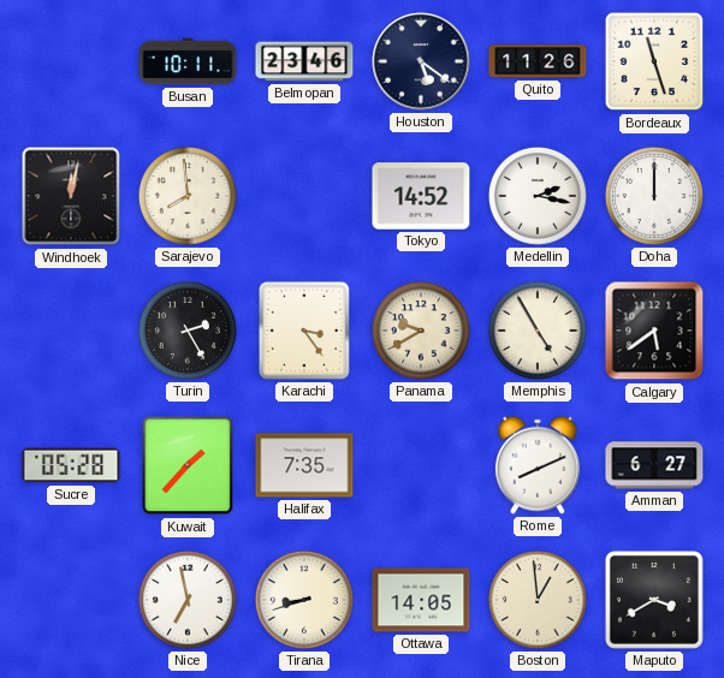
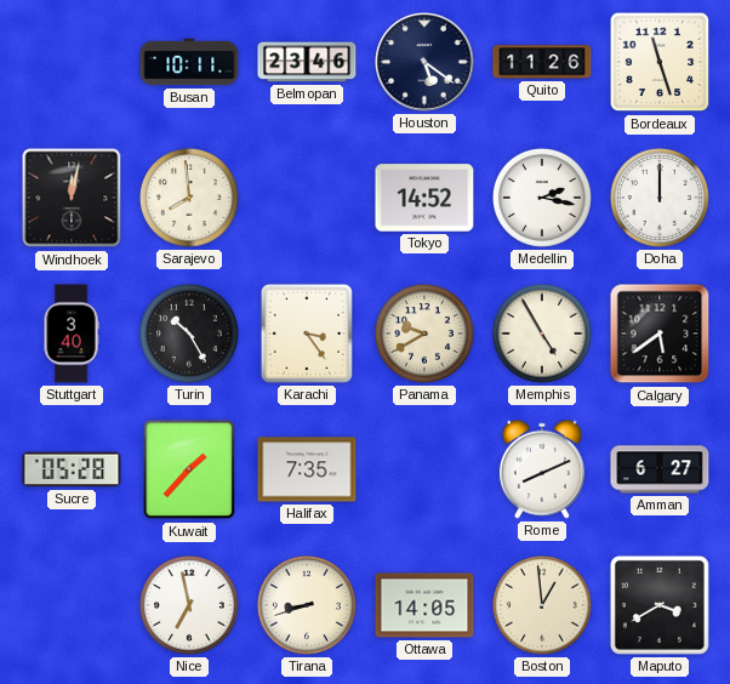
Stuttgart: none -> 3:40
Turin: 2:25 -> 10:25
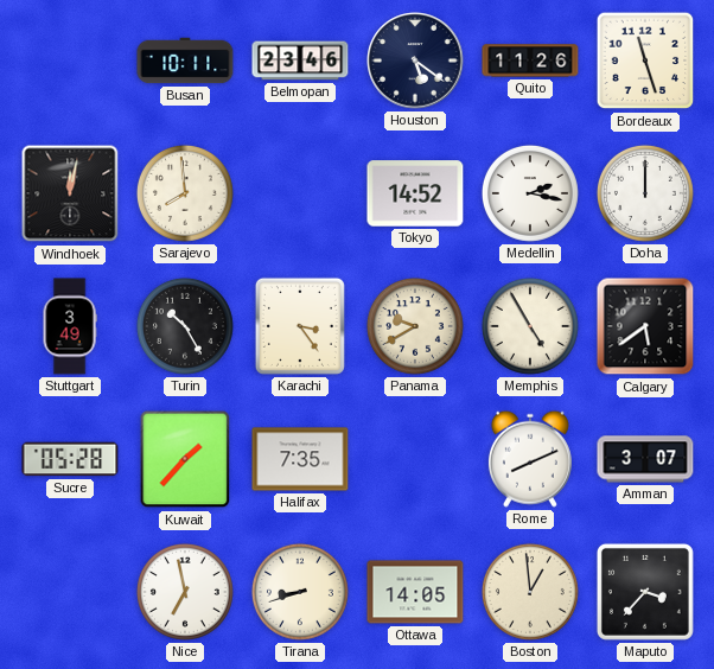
Stuttgart: 3:40 -> 3:49
Amman: 6:27 -> 3:07
Maputo: 3:40 -> 3:37
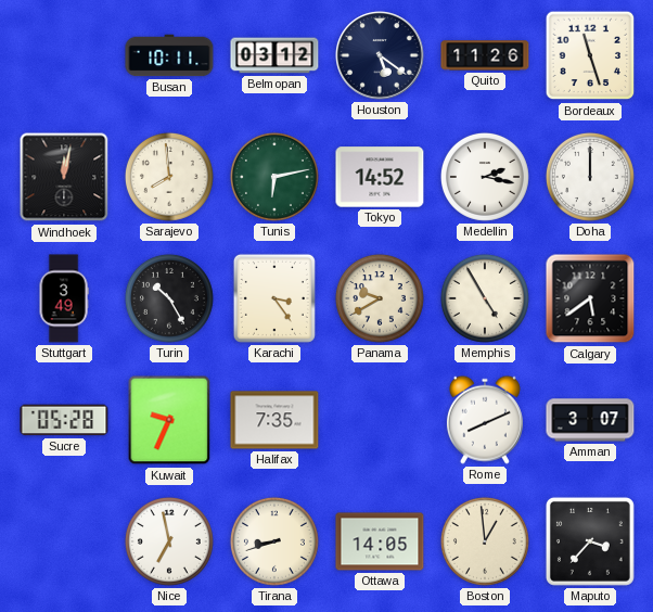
Belmopan: 23:46 -> 03:12
Tunis: none -> 6:13
Kuwait: 1:37 -> 9:34
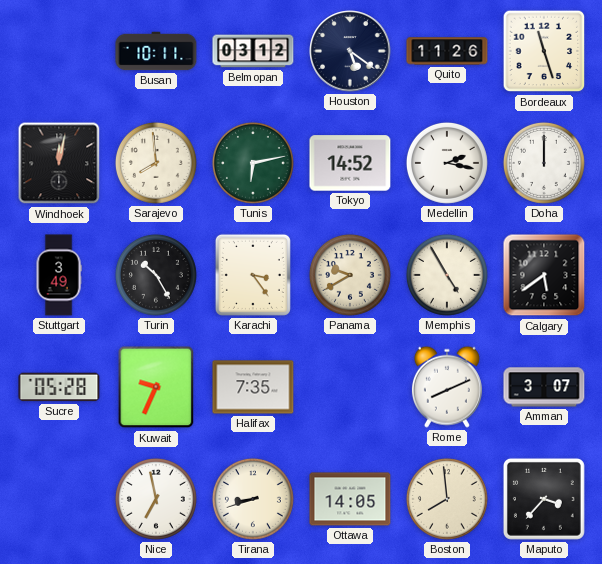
Boston: 12:59 -> 7:59
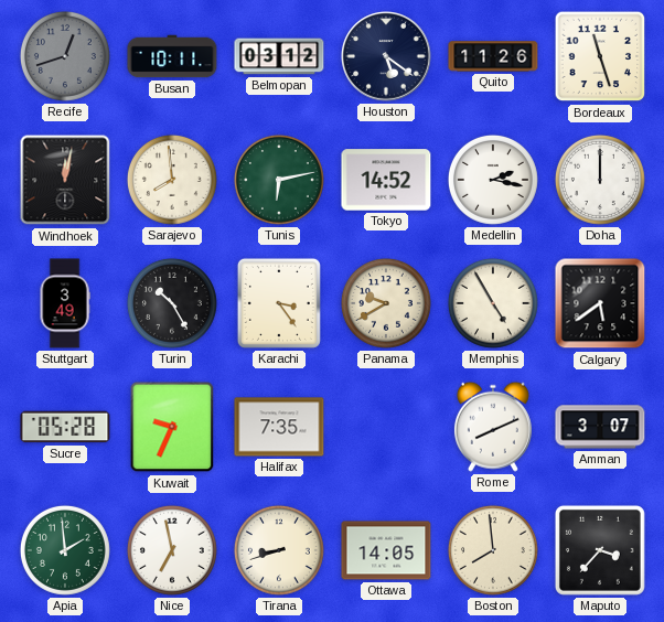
Recife: none -> 12:42
Apia: none -> 1:59
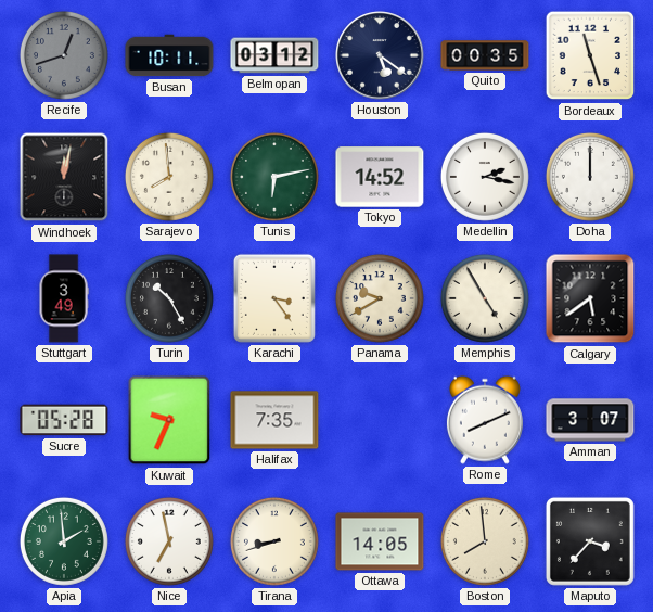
Quito: 11:26 -> 00:35
